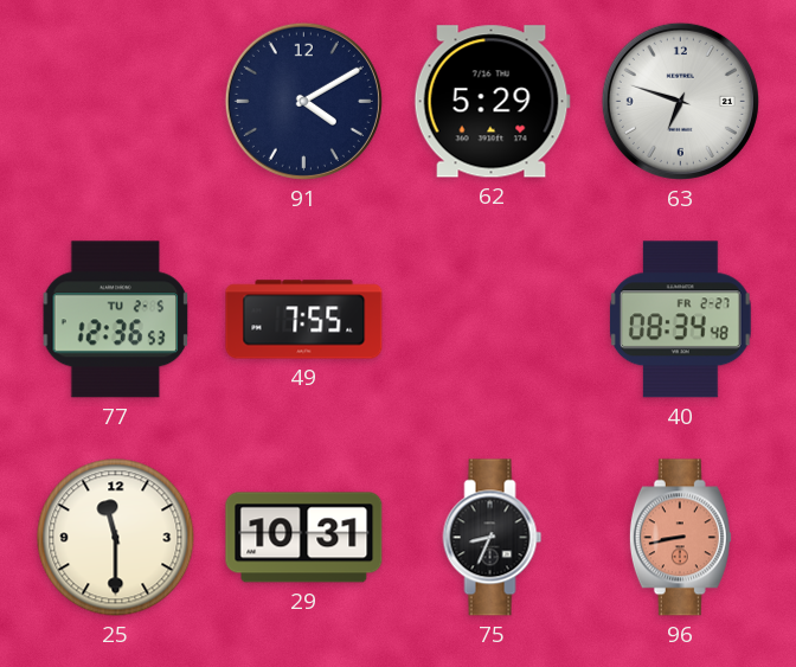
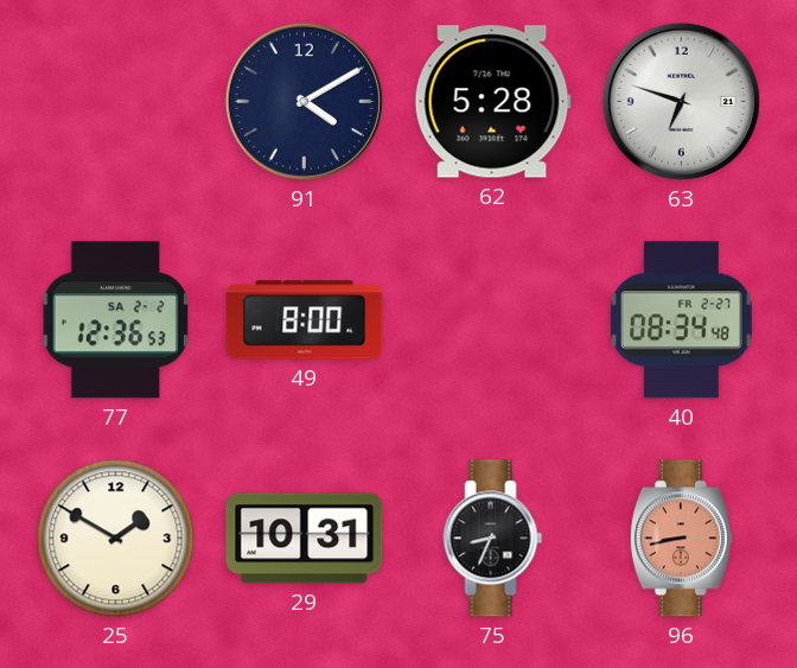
62: 5:29 -> 5:28
77 date: TU 2-5 -> SA 2-2
49: 7:55 -> 8:00
25: 11:30 -> 1:50
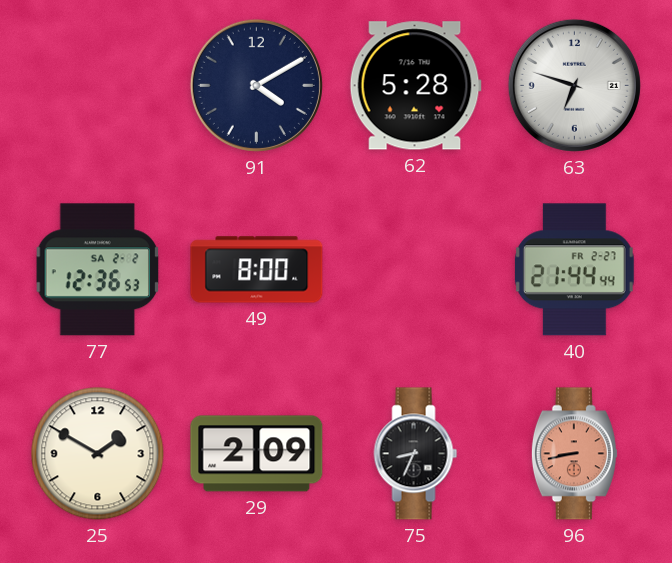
40: 08:34 -> 21:44
29: 10:31 -> 2:09
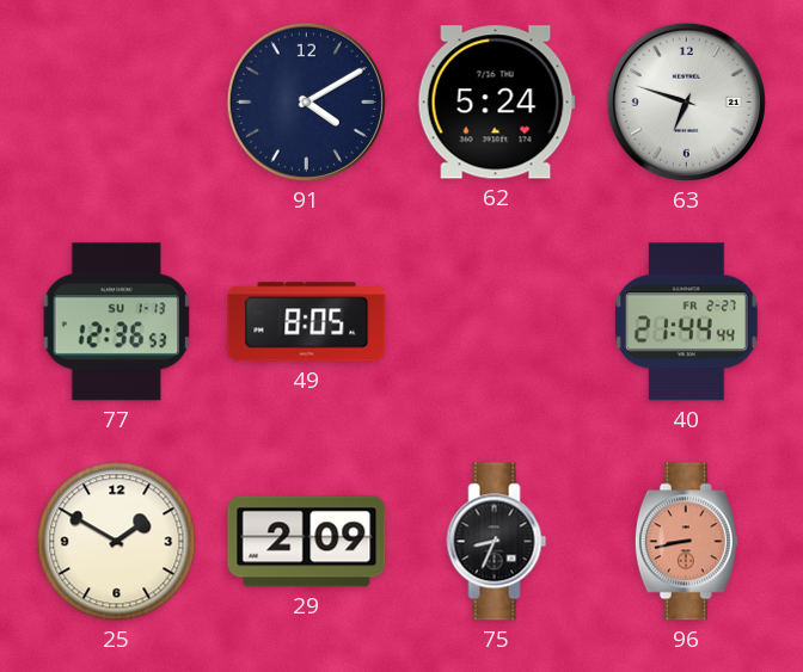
62: 5:28 -> 5:24
77 date: SA 2-2 -> SU 1-13
49: 8:00 -> 8:05
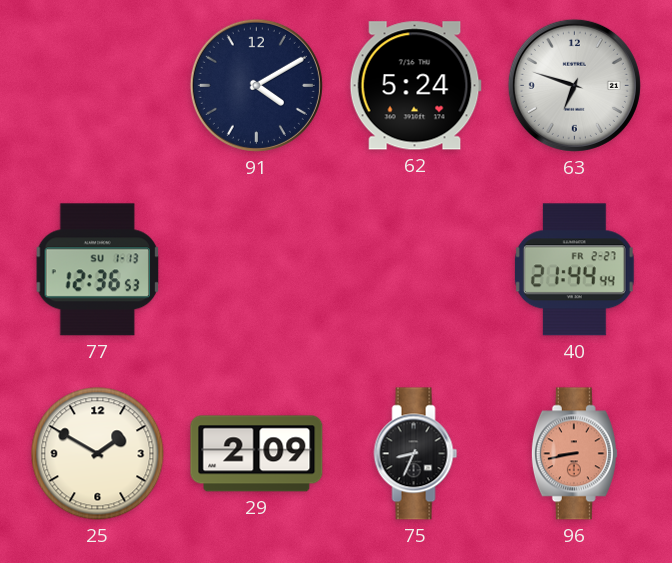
49: 8:05 -> none
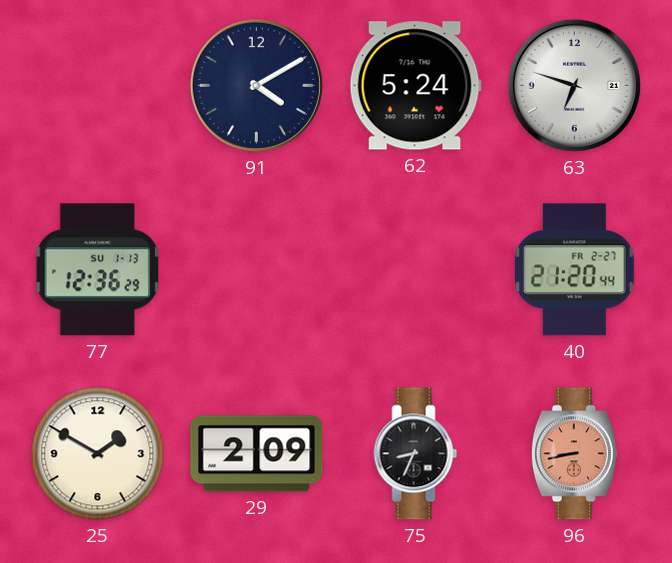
77: 12:36:53 -> 12:36:29
40: 21:44 -> 21:20
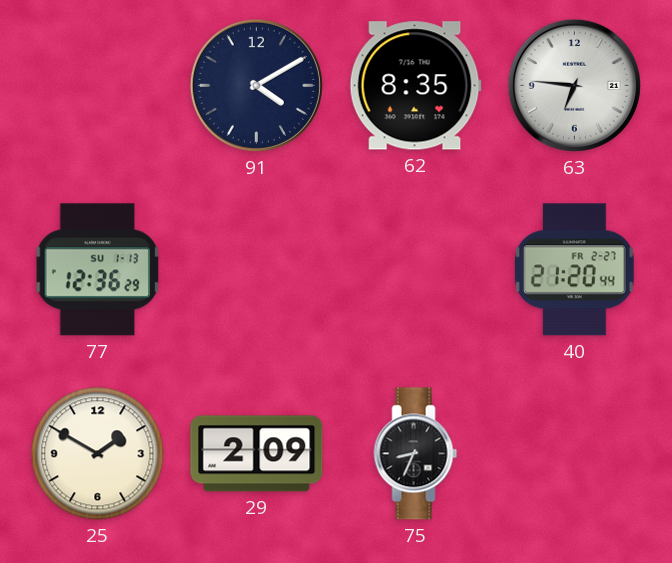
62: 5:24 -> 8:35
63: 6:48 -> 6:46
96: 8:43 -> none
